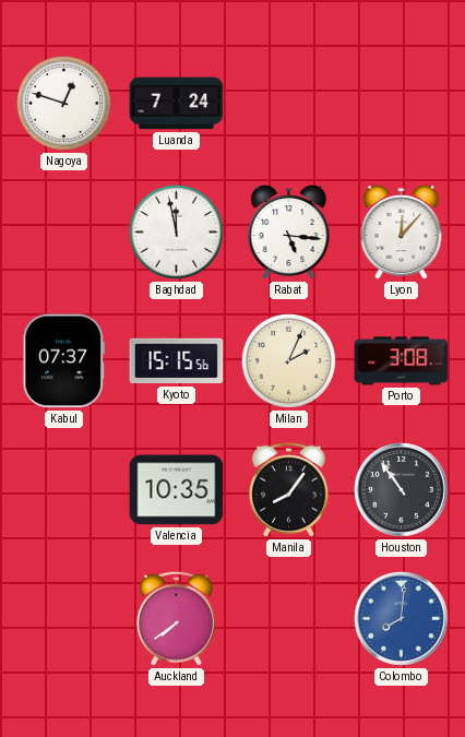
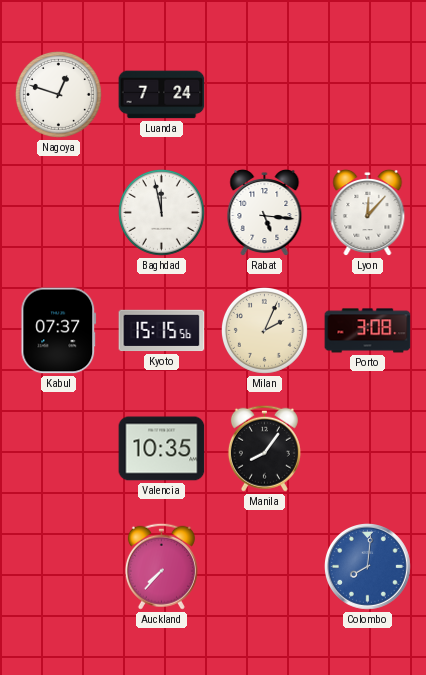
Houston: 10:54 -> none
Auckland: 7:39 -> 7:37
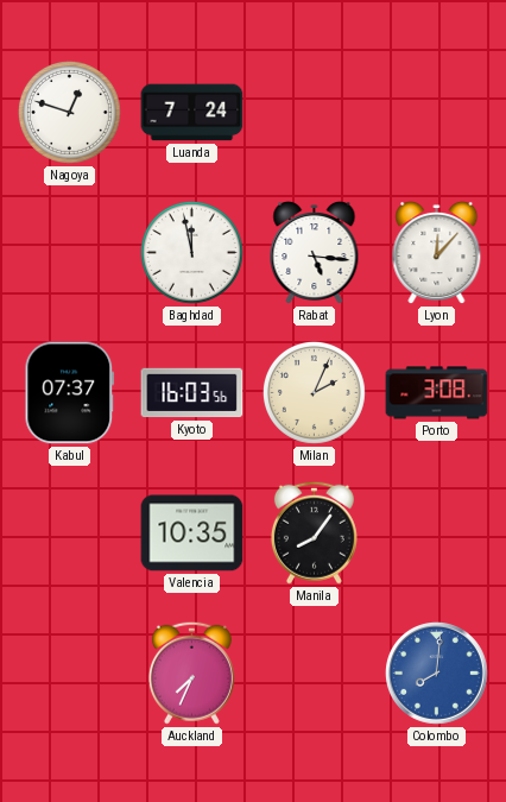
Kyoto: 15:15 -> 16:03
Auckland: 7:37 -> 7:34
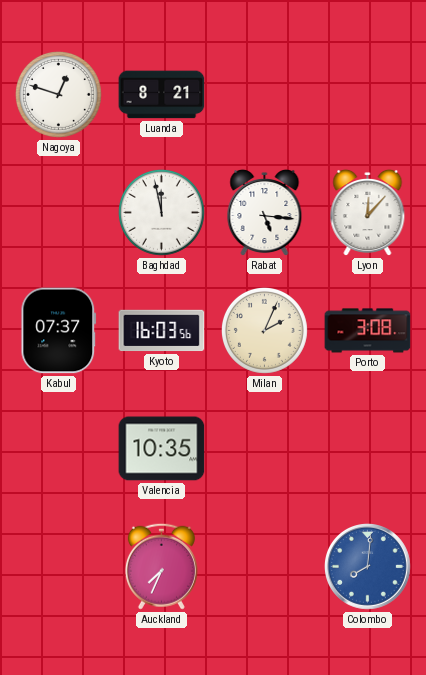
Luanda: 7:24 -> 8:21
Manila: 8:06 -> none
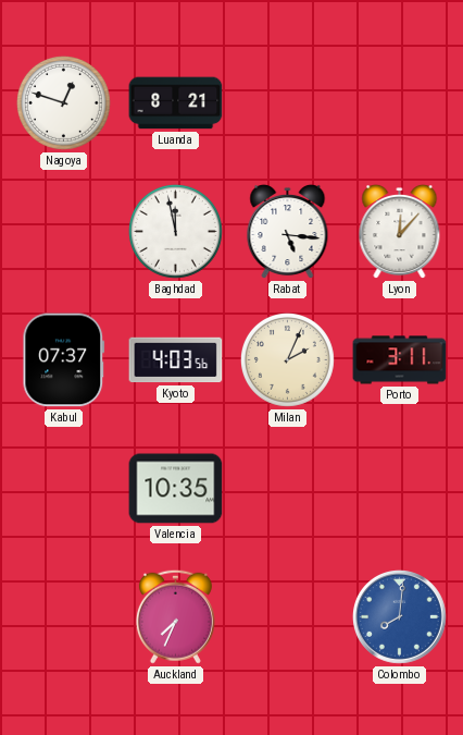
Kyoto: 16:03 -> 4:03
Porto: 3:08 -> 3:11
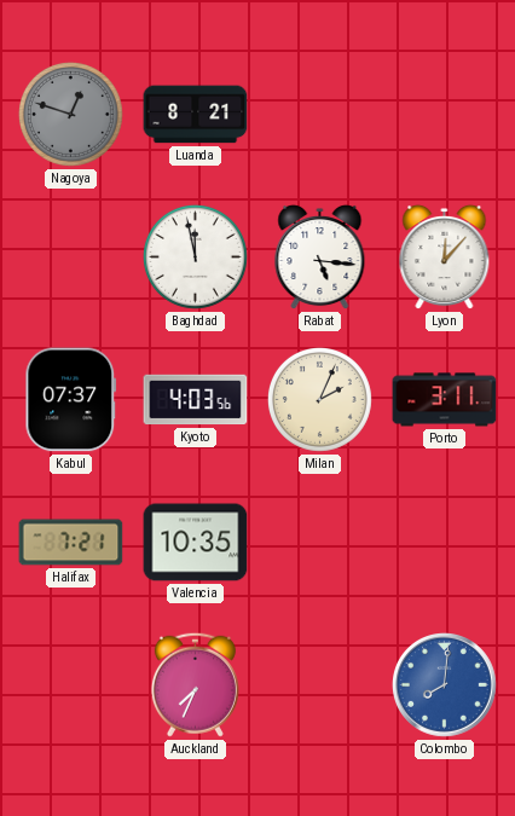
Nagoya dial: white -> grey
Halifax: none -> 7:21
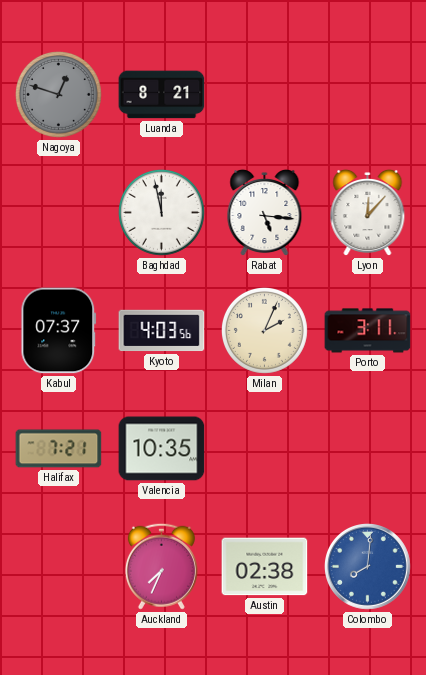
Austin: none -> 02:38
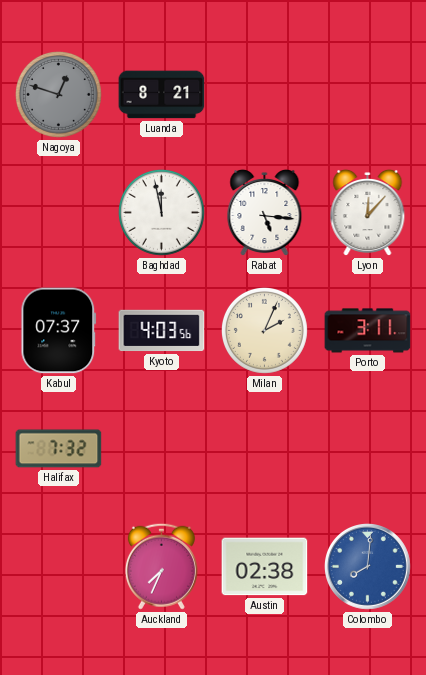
Halifax: 7:21 -> 7:32
Valencia: 10:35 -> none
